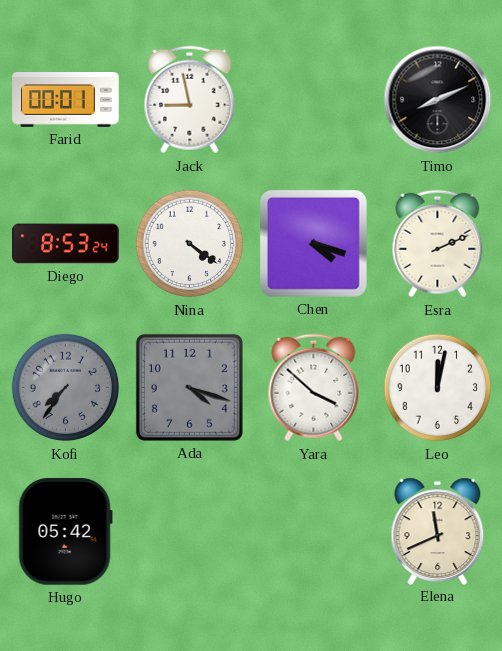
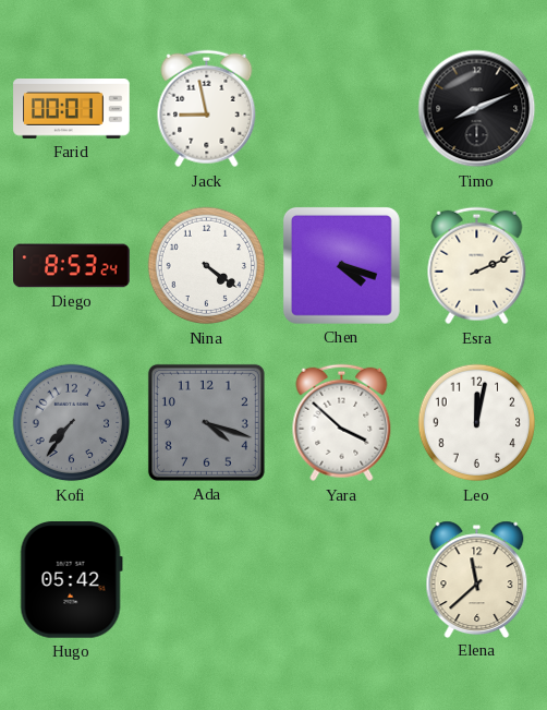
Elena: 11:41 -> 11:38
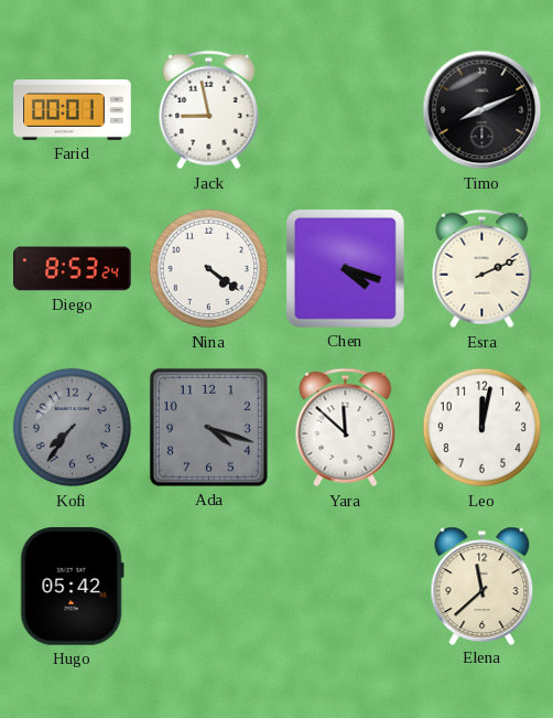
Yara: 3:52 -> 11:52
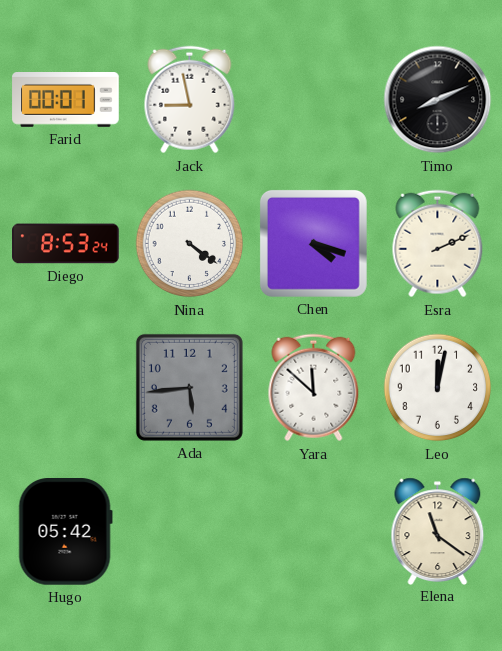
Kofi: 7:36 -> none
Ada: 4:18 -> 5:44
Elena: 11:38 -> 11:21
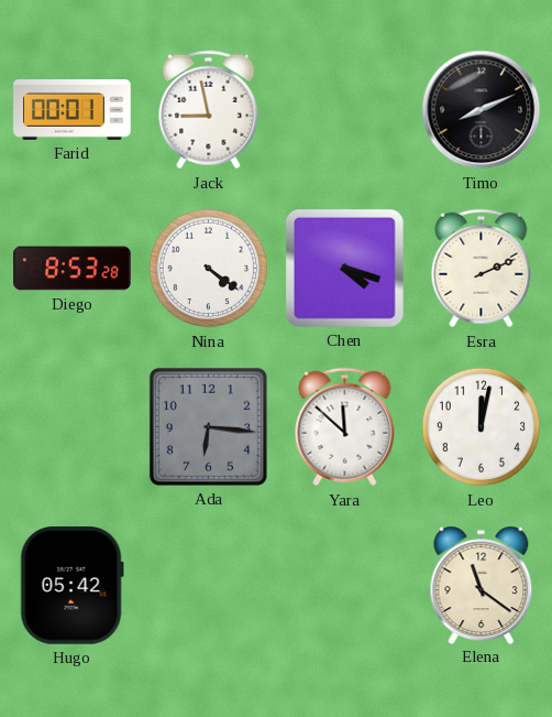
Diego: 8:53:24 -> 8:53:28
Ada: 5:44 -> 6:16
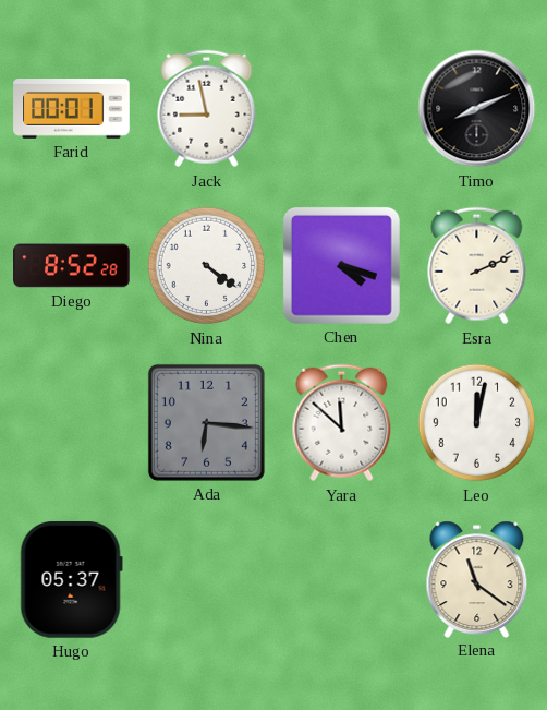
Diego: 8:53 -> 8:52
Hugo: 05:42 -> 05:37
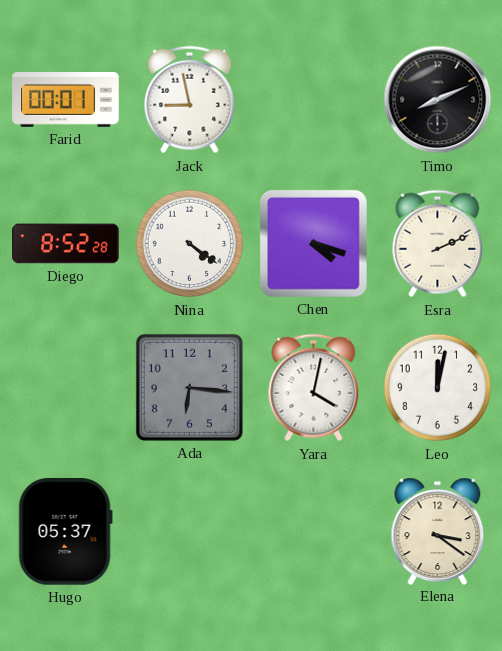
Yara: 11:52 -> 4:02
Elena: 11:21 -> 3:21
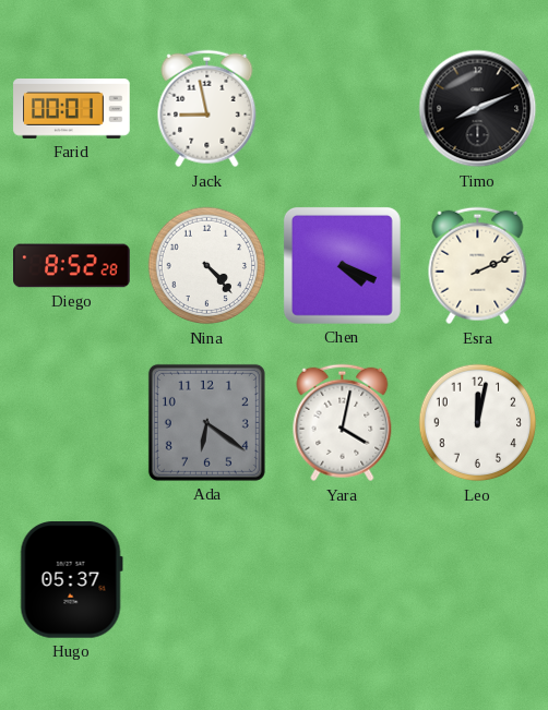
Nina: 4:21 -> 4:23
Chen: 4:18 -> 4:19
Ada: 6:16 -> 6:21
Elena: 3:21 -> none
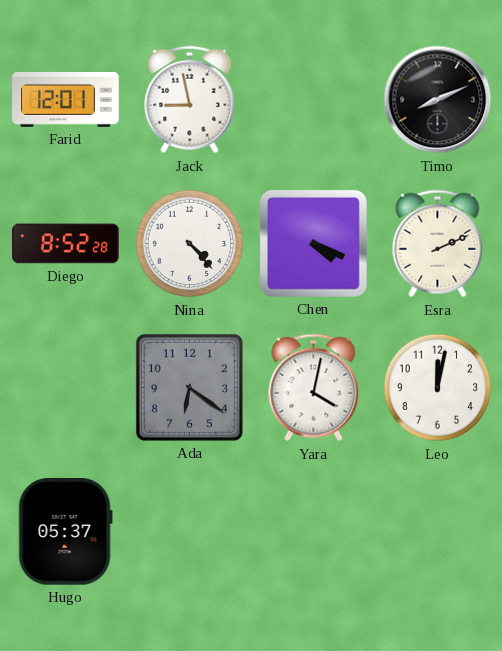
Farid: 00:01 -> 12:01
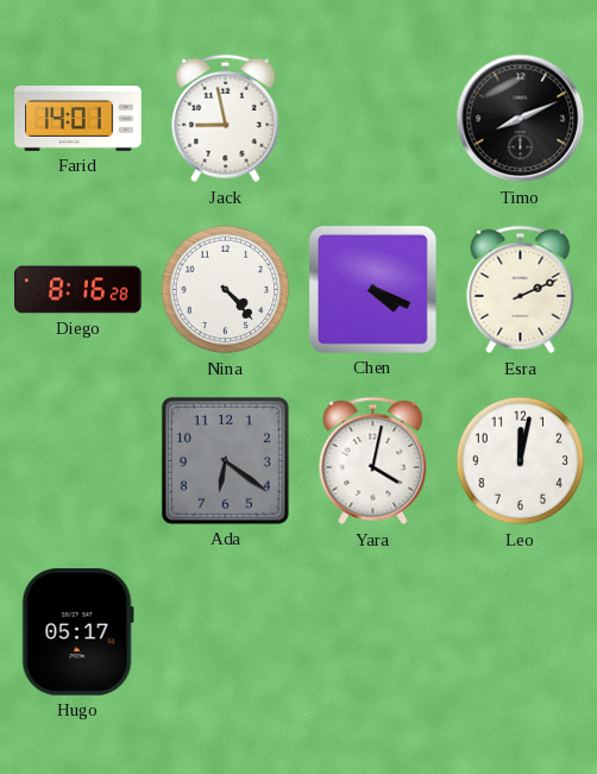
Farid: 12:01 -> 14:01
Diego: 8:52 -> 8:16
Hugo: 05:37 -> 05:17
